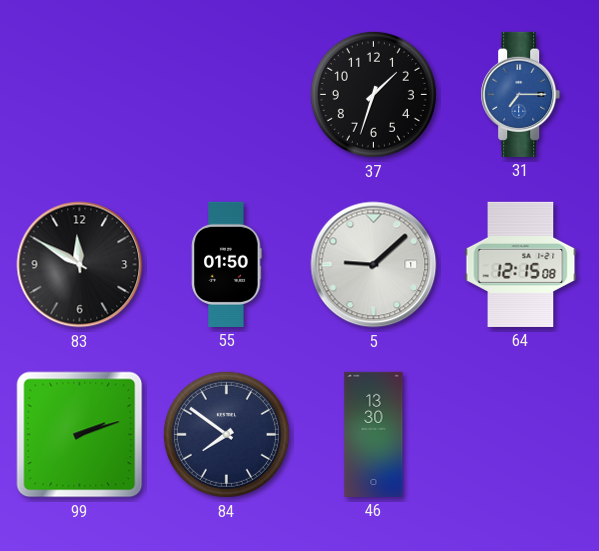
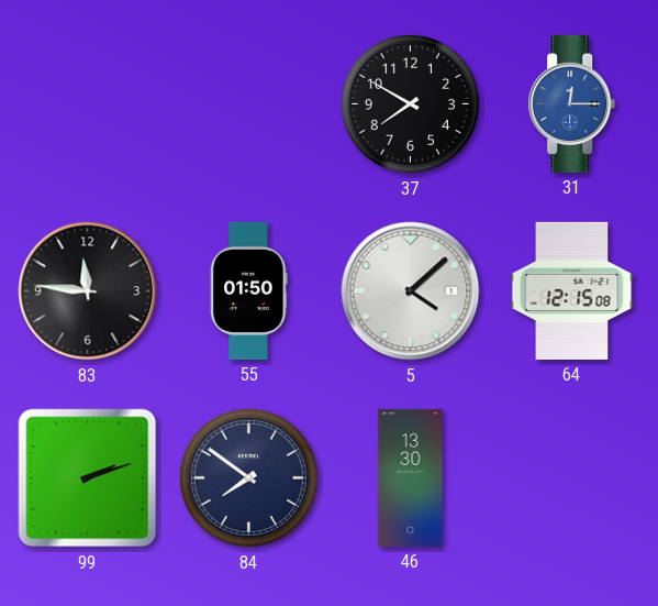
37: 1:33 -> 7:50
31: 7:15 -> 12:15
83: 11:50 -> 11:46
5: 9:08 -> 4:08
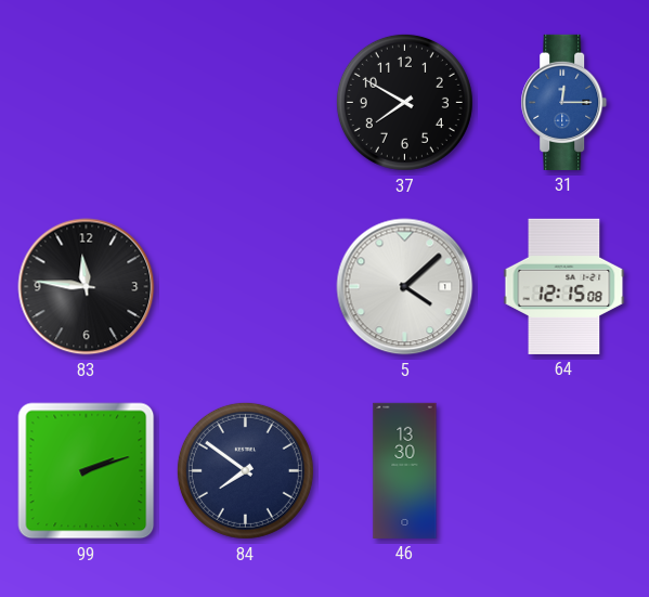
55: 01:50 -> none
